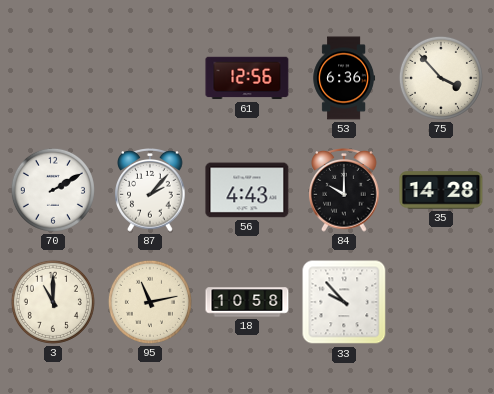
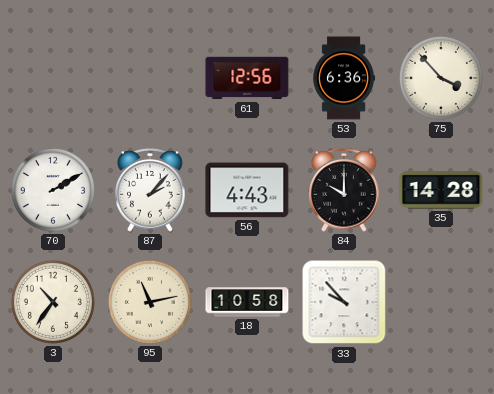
3: 11:00 -> 10:36
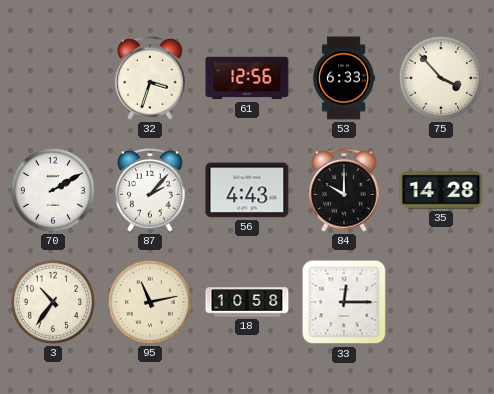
32: none -> 3:33
53: 6:36 -> 6:33
33: 9:53 -> 12:15
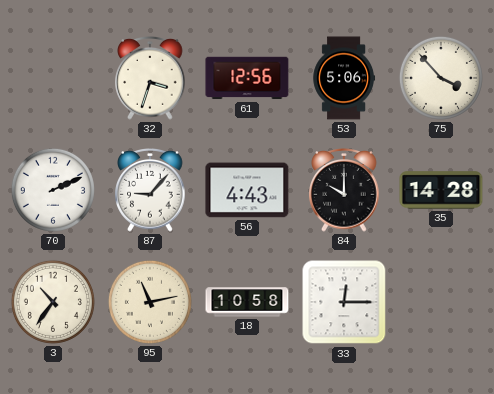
53: 6:33 -> 5:06
70: 2:10 -> 2:11
87: 2:07 -> 9:07
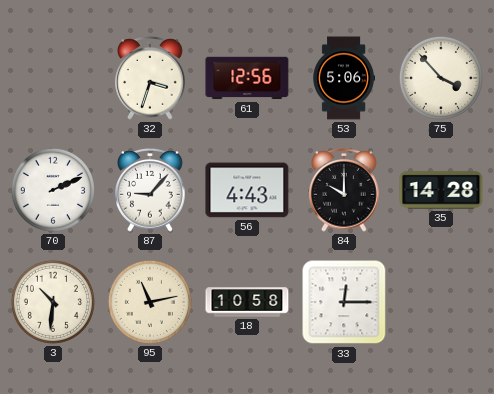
3: 10:36 -> 10:31
